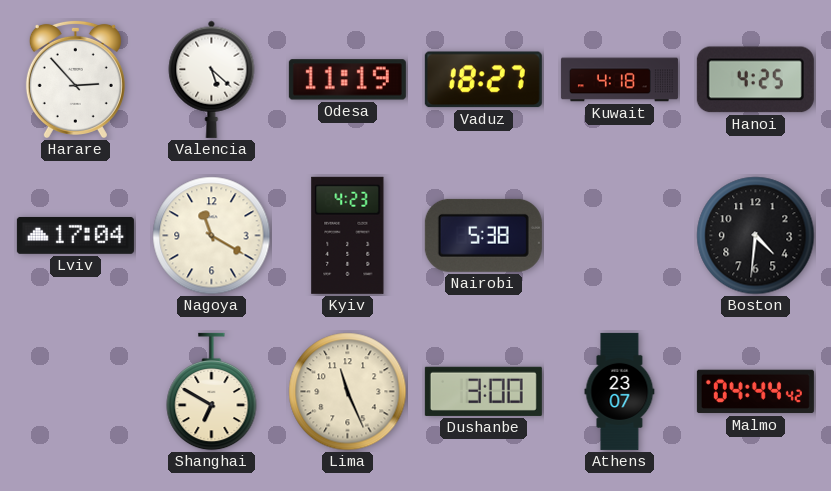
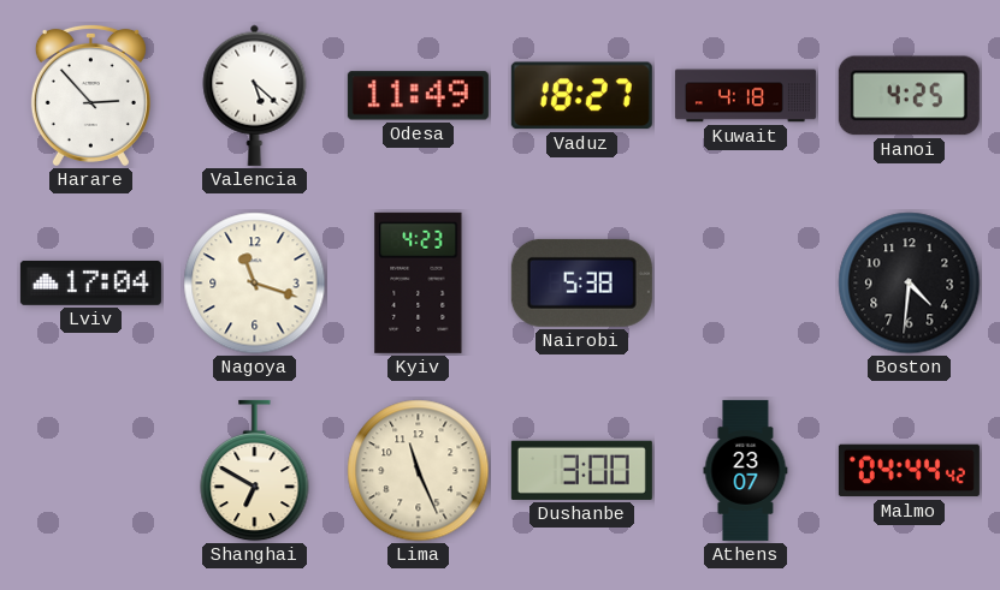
Odesa: 11:19 -> 11:49
Nagoya: 11:20 -> 11:18
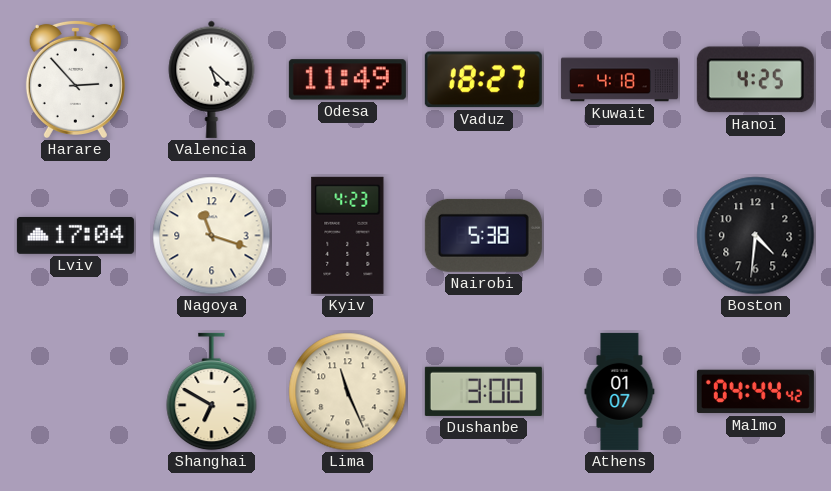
Athens: 23:07 -> 01:07
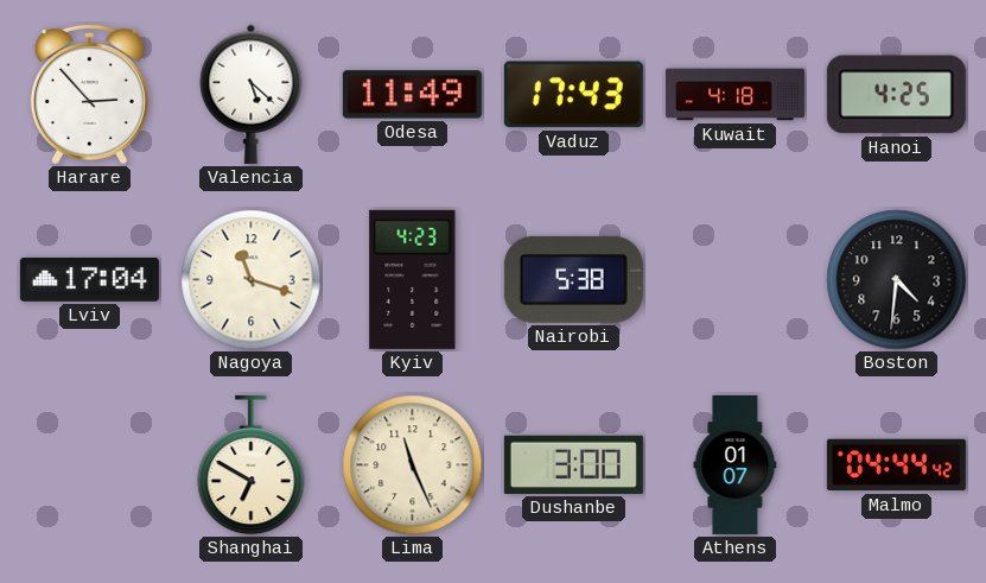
Vaduz: 18:27 -> 17:43
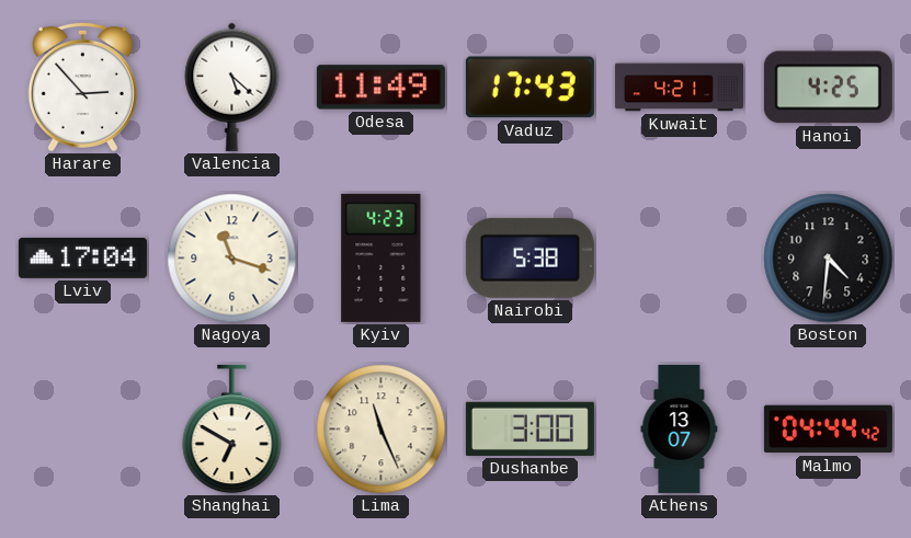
Kuwait: 4:18 -> 4:21
Athens: 01:07 -> 13:07
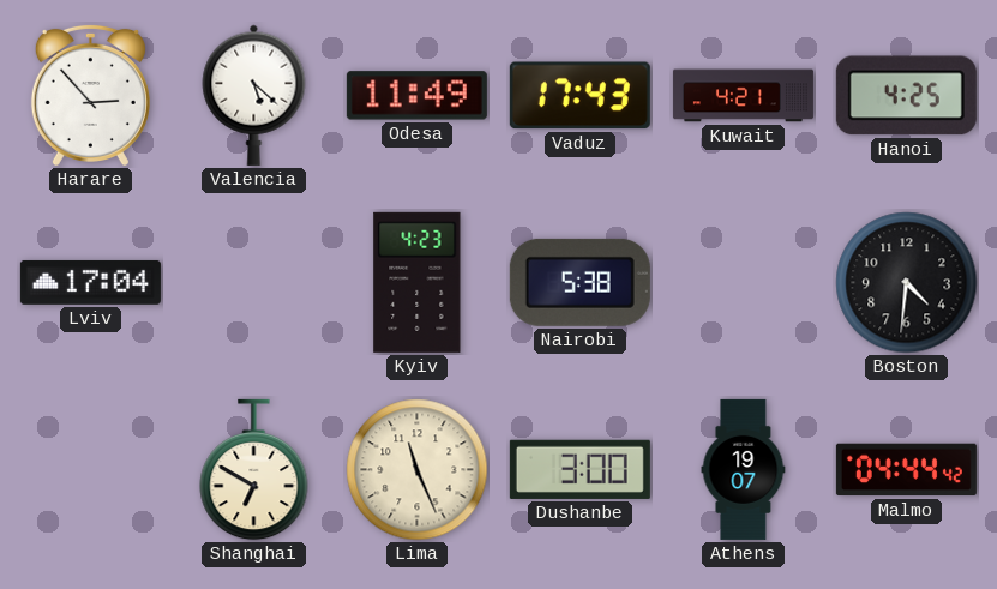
Nagoya: 11:18 -> none
Athens: 13:07 -> 19:07
